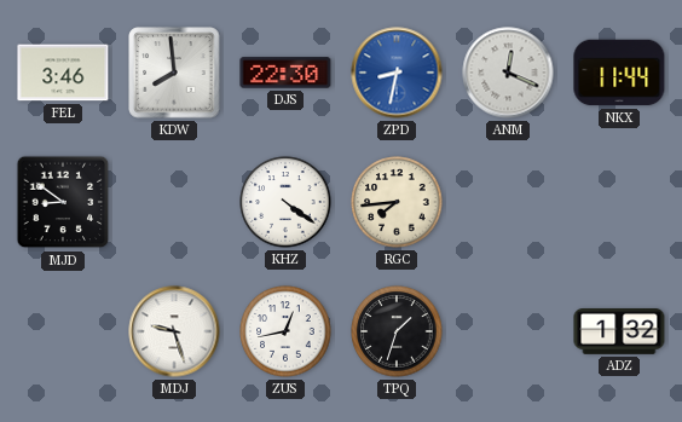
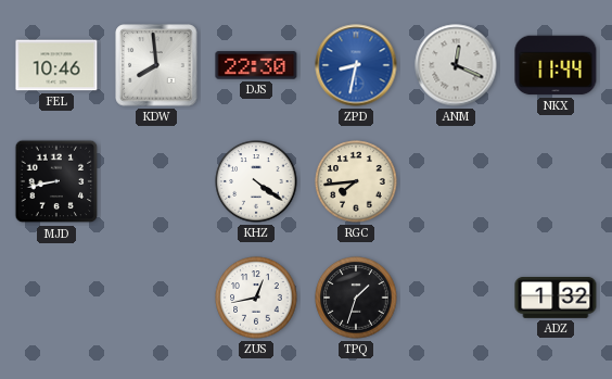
FEL: 3:46 -> 10:46
MJD: 8:51 -> 8:43
MDJ: 9:27 -> none
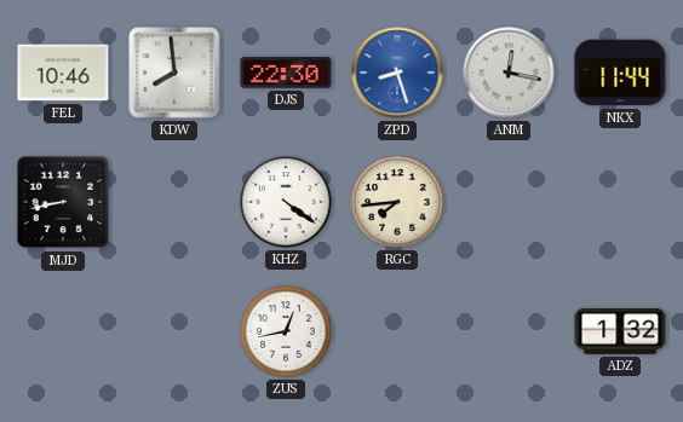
ZPD: 8:32 -> 8:27
ANM: 12:19 -> 12:17
TPQ: 1:33 -> none
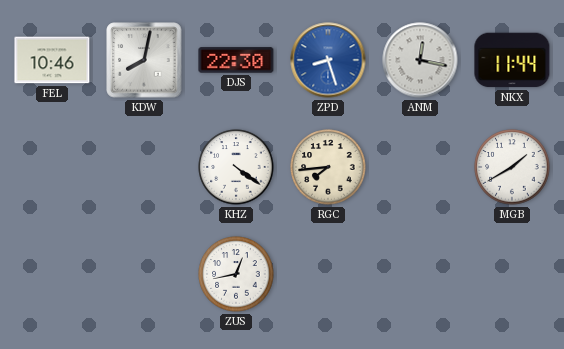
KDW: 7:59 -> 8:02
MJD: 8:43 -> none
MGB: none -> 1:40
ADZ: 1:32 -> none
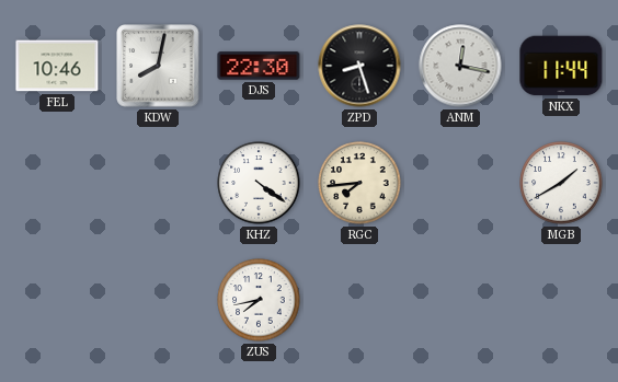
ZPD dial: blue -> black
ZUS: 12:43 -> 7:43
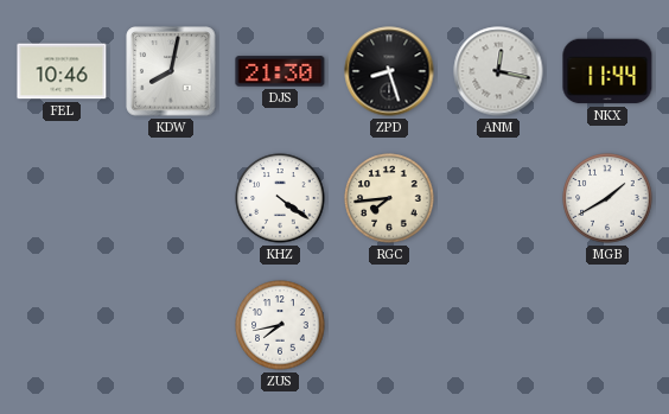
DJS: 22:30 -> 21:30
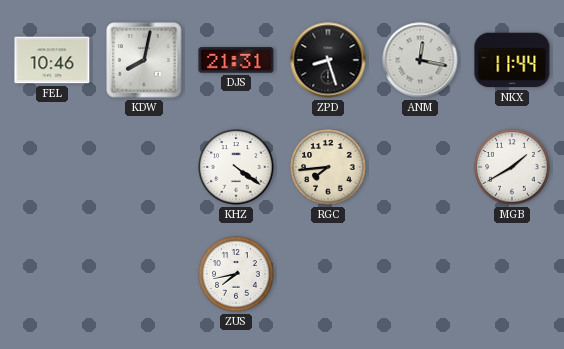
DJS: 21:30 -> 21:31
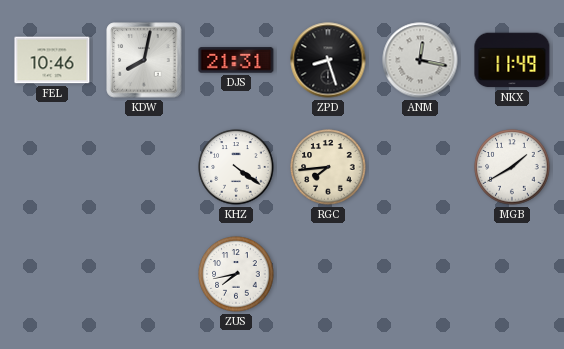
NKX: 11:44 -> 11:49
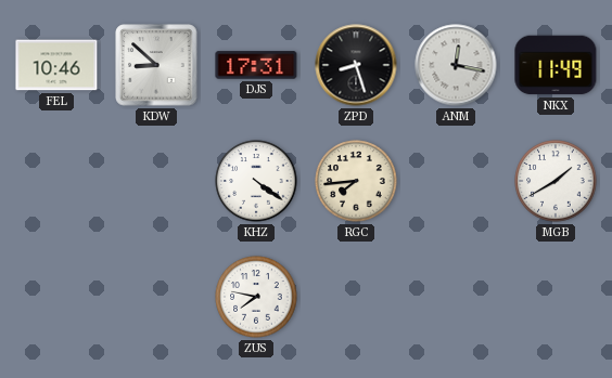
KDW: 8:02 -> 8:52
DJS: 21:31 -> 17:31
ZUS: 7:43 -> 7:47
